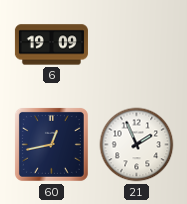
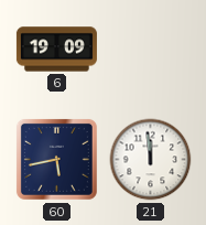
60: 12:43 -> 5:43
21: 1:56 -> 11:59
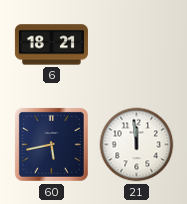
6: 19:09 -> 18:21
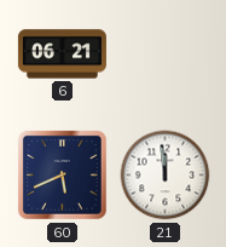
6: 18:21 -> 06:21
60: 5:43 -> 5:41
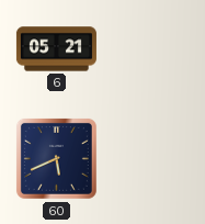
6: 06:21 -> 05:21
21: 11:59 -> none
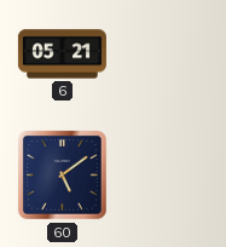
60: 5:41 -> 5:09
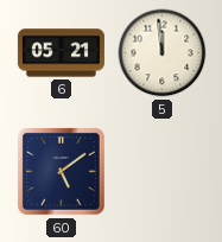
5: none -> 11:59
